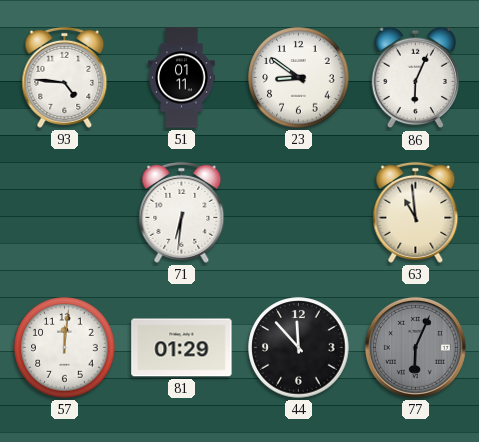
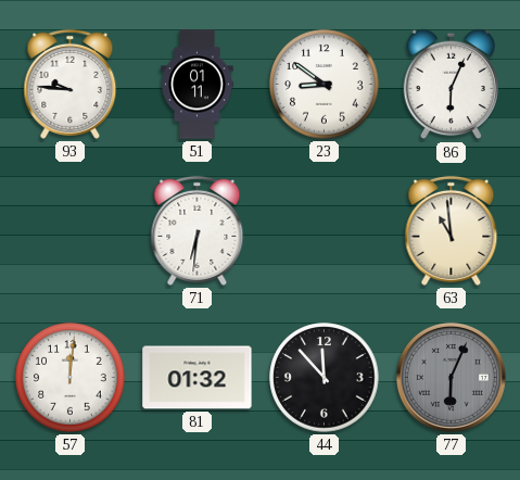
93: 4:46 -> 9:46
81: 01:29 -> 01:32
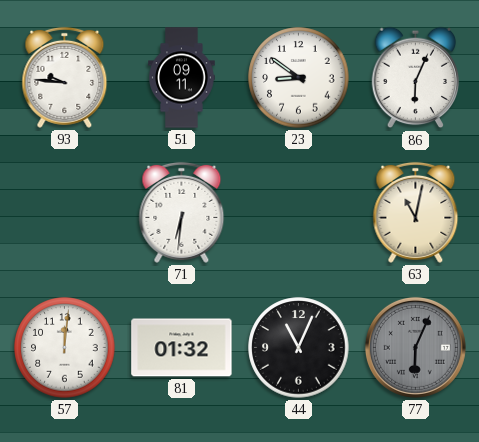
51: 01:11 -> 09:11
63: 10:59 -> 11:02
44: 11:53 -> 11:04
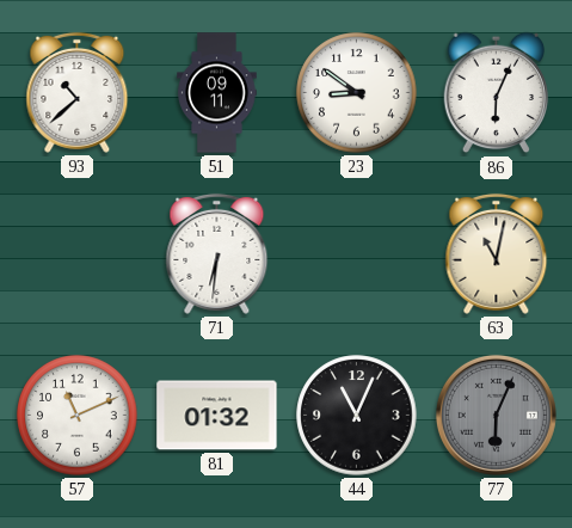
93: 9:46 -> 10:38
57: 12:01 -> 11:11
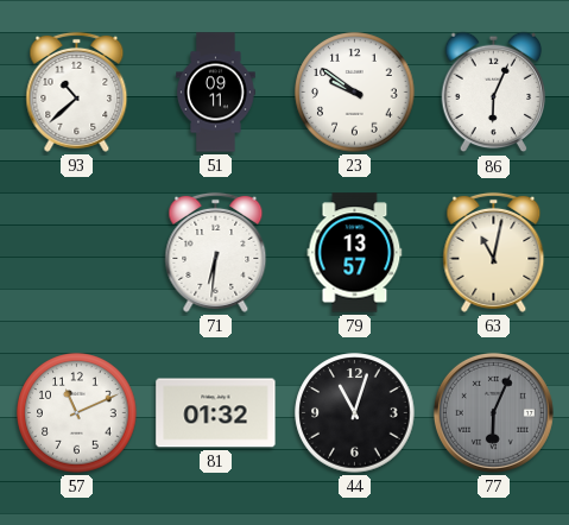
23: 8:51 -> 9:51
79: none -> 13:57
44: 11:04 -> 11:03
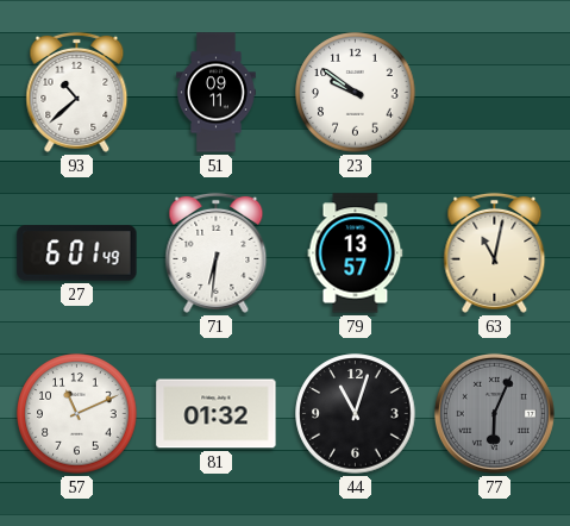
86: 6:04 -> none
27: none -> 6:01
